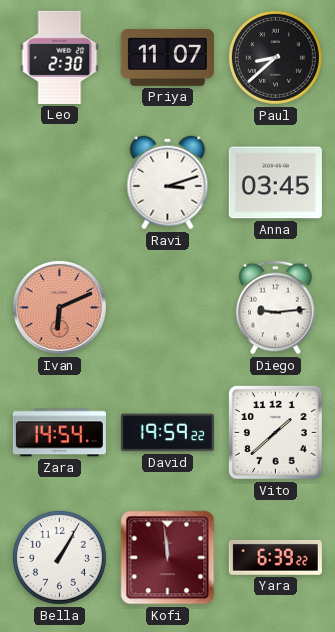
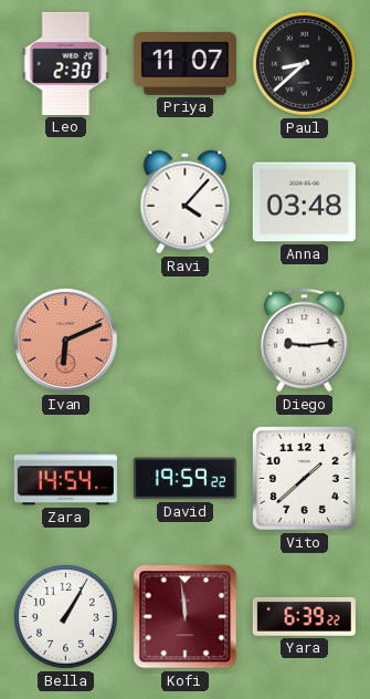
Ravi: 3:12 -> 4:07
Anna: 03:45 -> 03:48
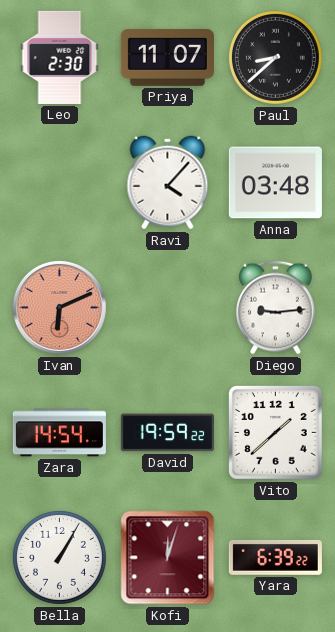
Kofi: 11:59 -> 12:03
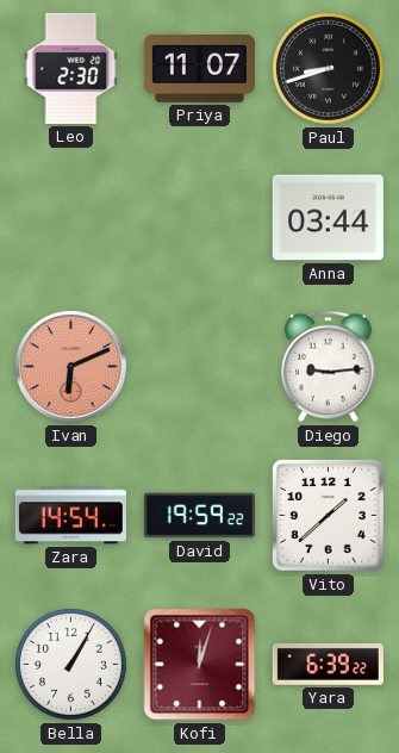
Paul: 8:38 -> 8:42
Ravi: 4:07 -> none
Anna: 03:48 -> 03:44
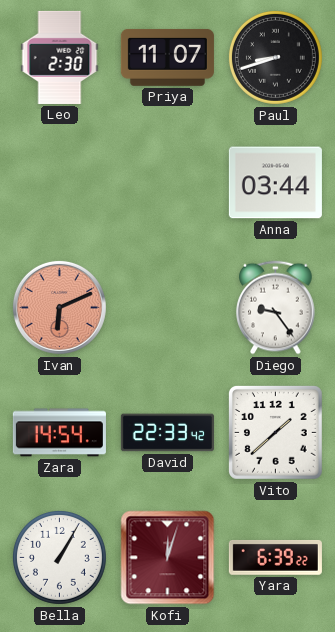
Diego: 9:14 -> 9:24
David: 19:59 -> 22:33
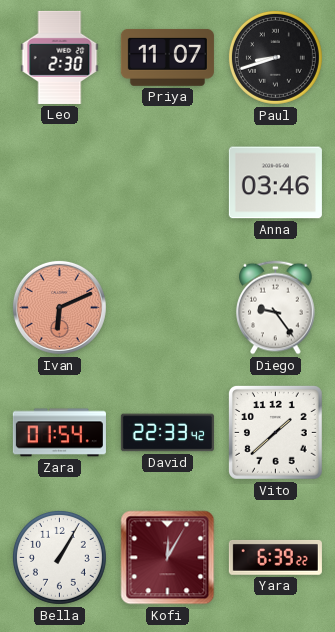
Anna: 03:44 -> 03:46
Zara: 14:54 -> 01:54
Kofi: 12:03 -> 12:05
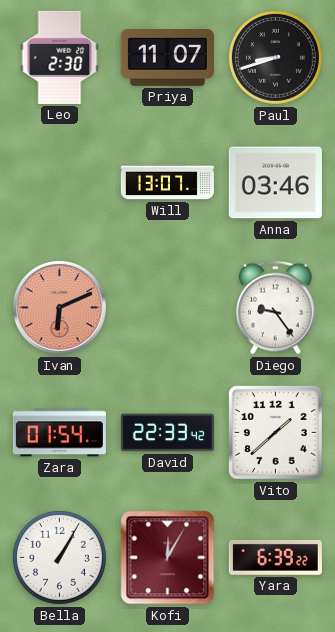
Will: none -> 13:07
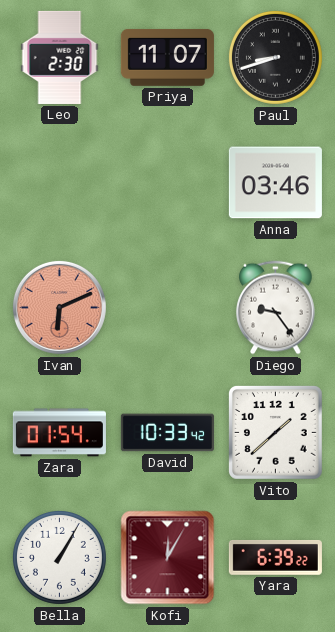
Will: 13:07 -> none
David: 22:33 -> 10:33
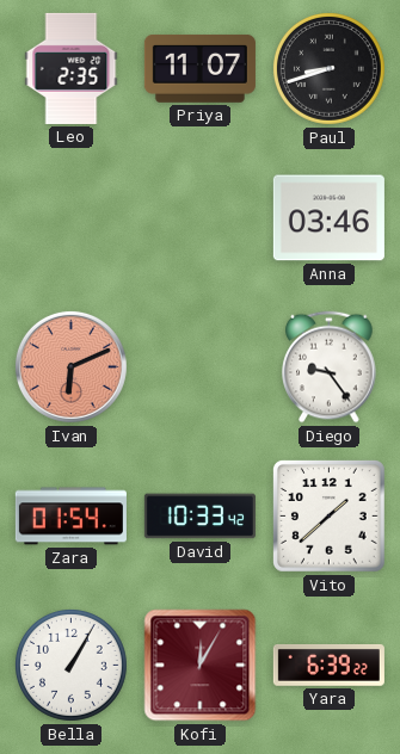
Leo: 2:30 -> 2:35
